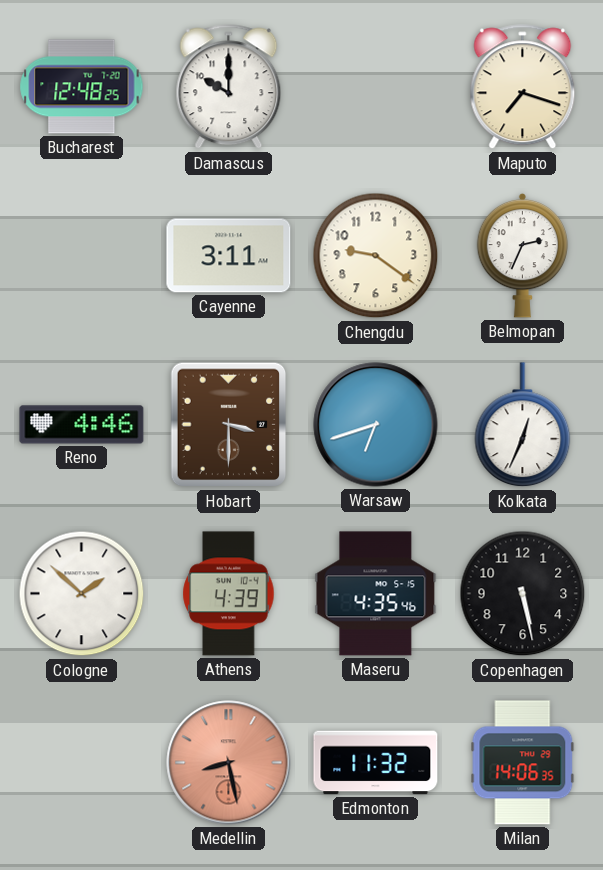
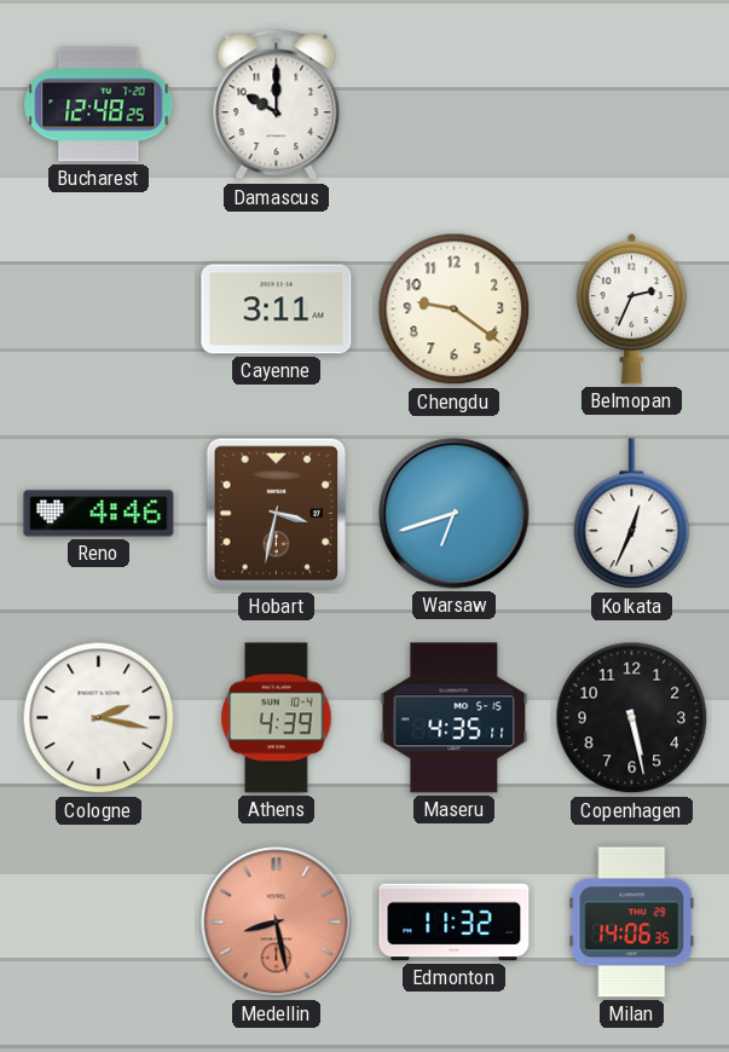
Maputo: 7:18 -> none
Hobart: 3:30 -> 3:32
Cologne: 1:52 -> 2:17
Maseru: 4:35:46 -> 4:35:11
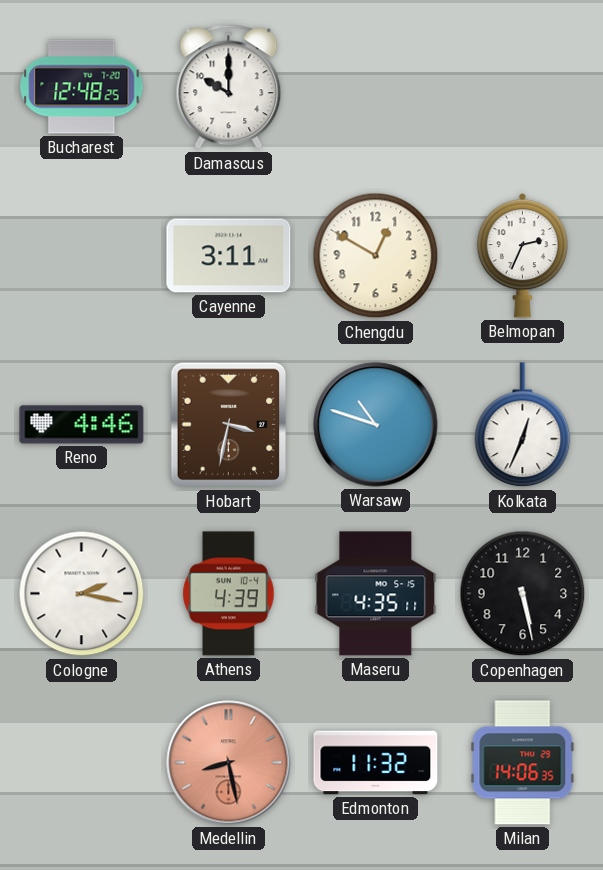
Chengdu: 9:21 -> 12:50
Warsaw: 6:42 -> 10:48
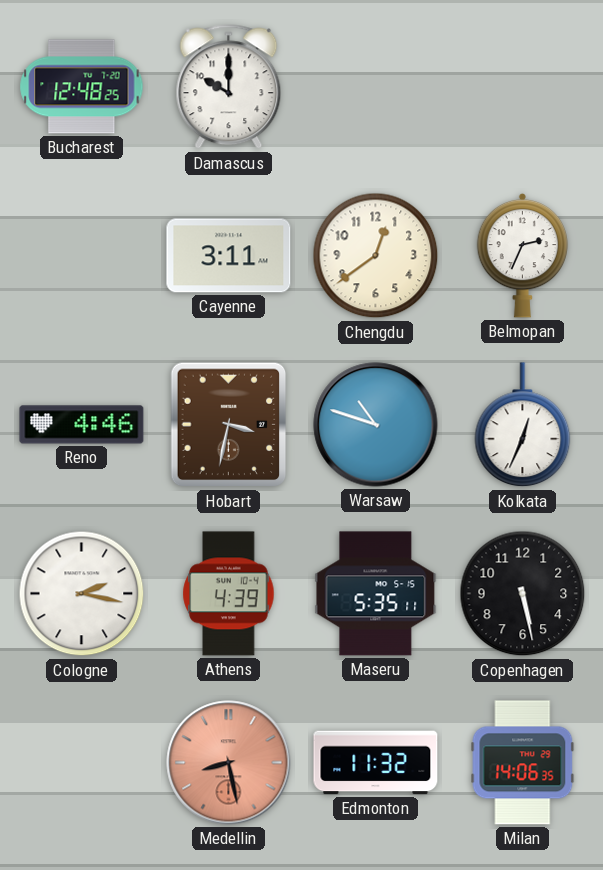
Chengdu: 12:50 -> 12:39
Maseru: 4:35 -> 5:35
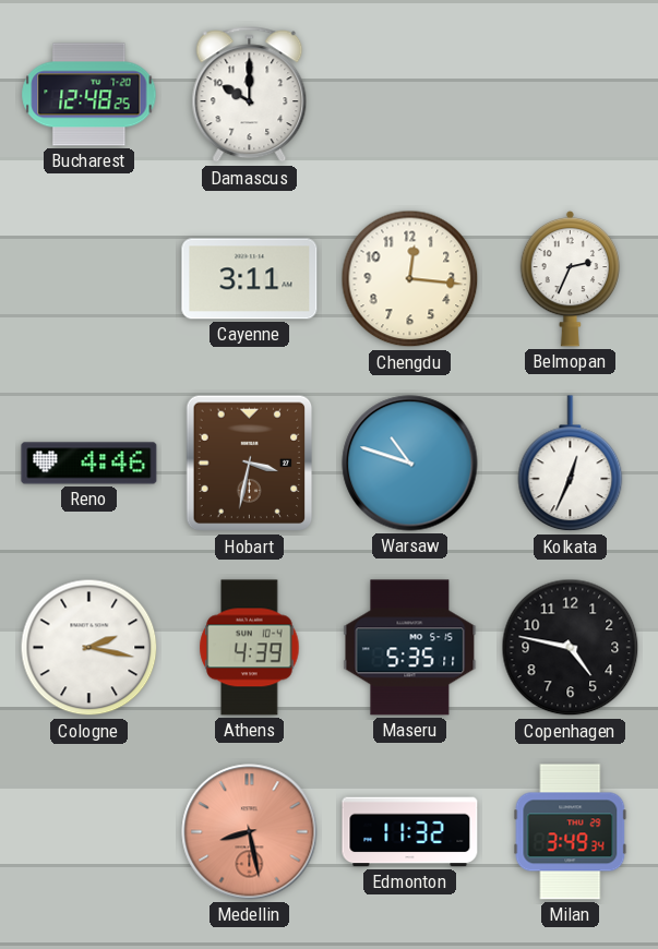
Chengdu: 12:39 -> 12:16
Copenhagen: 5:28 -> 4:47
Milan: 14:06 -> 3:49
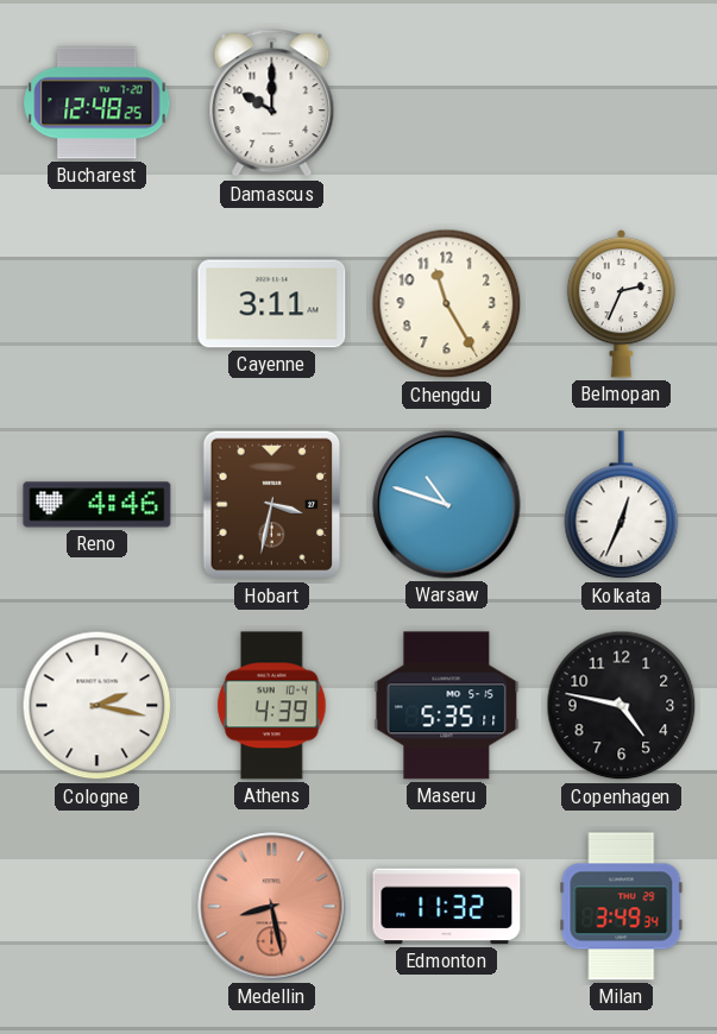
Chengdu: 12:16 -> 11:25
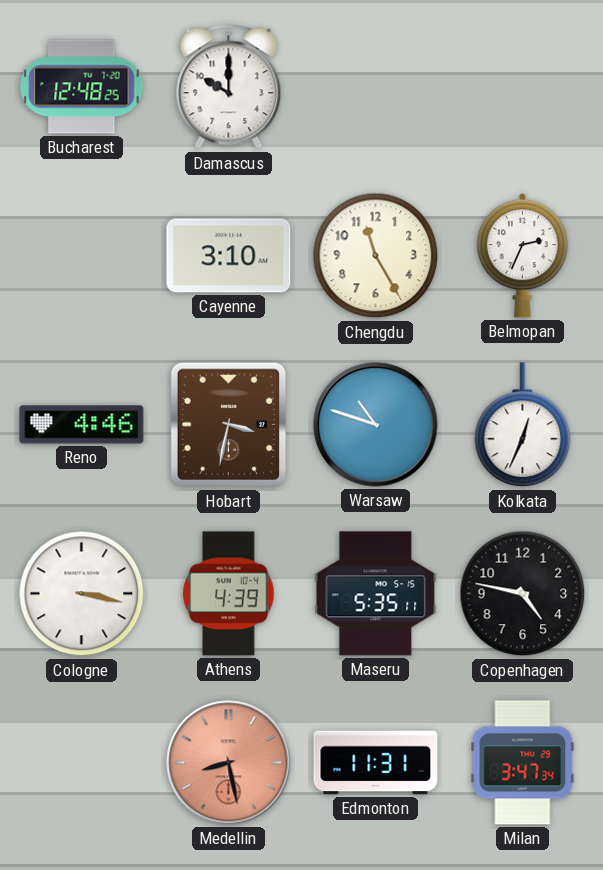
Cayenne: 3:11 -> 3:10
Cologne: 2:17 -> 3:17
Edmonton: 11:32 -> 11:31
Milan: 3:49 -> 3:47
